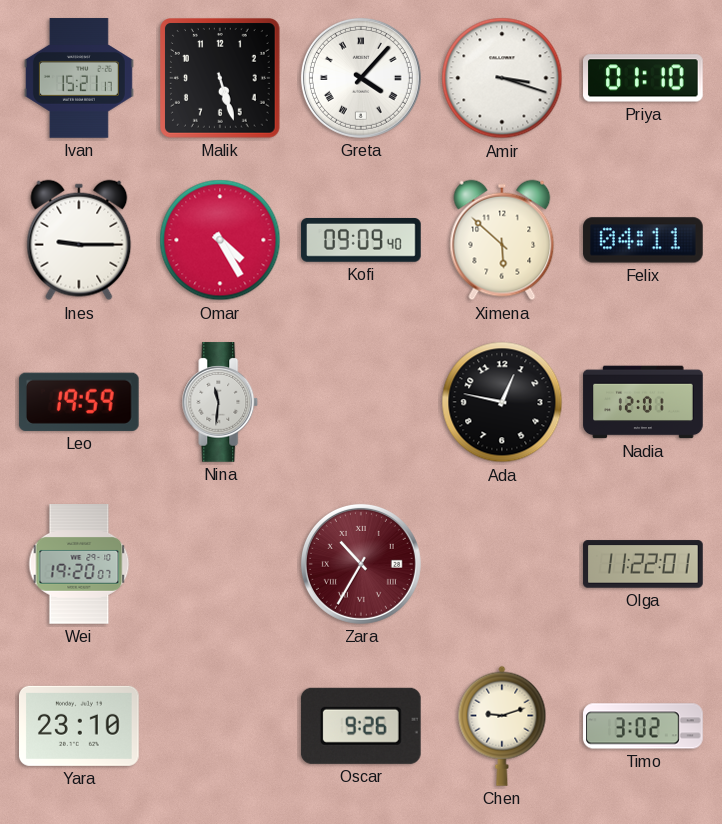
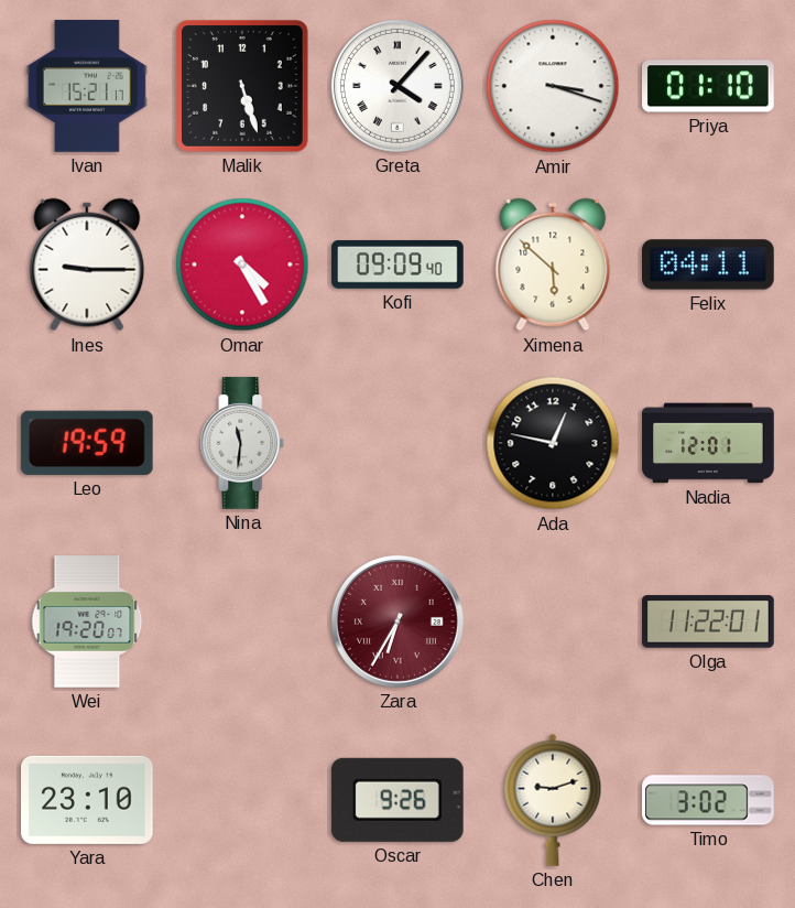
Zara: 10:35 -> 6:35
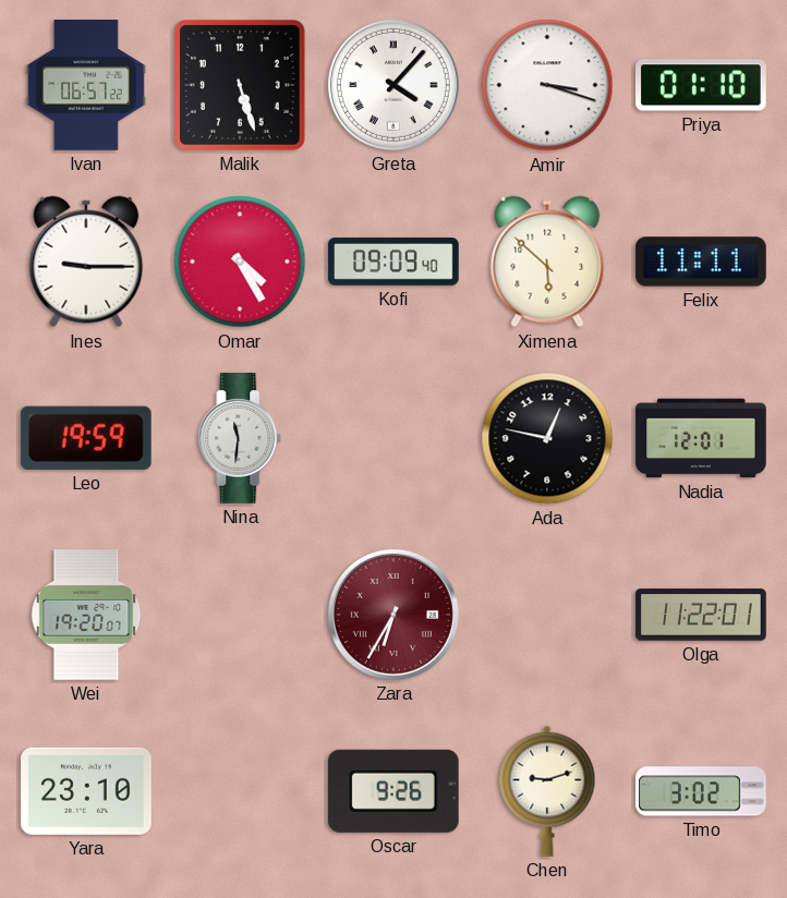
Ivan: 15:21 -> 06:57
Felix: 04:11 -> 11:11
